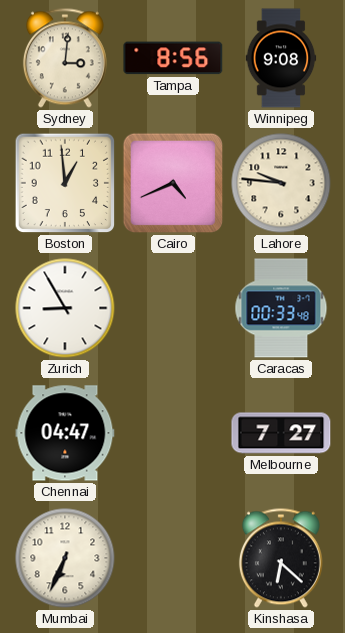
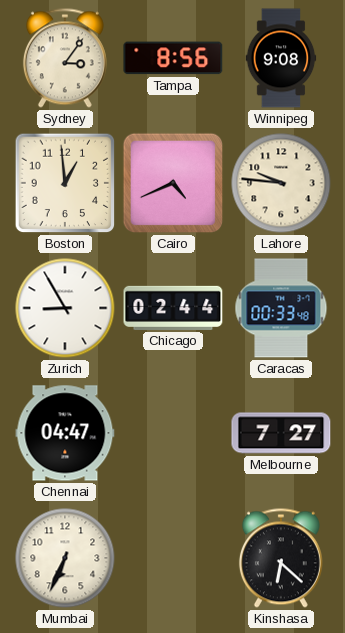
Sydney: 3:01 -> 3:06
Chicago: none -> 02:44
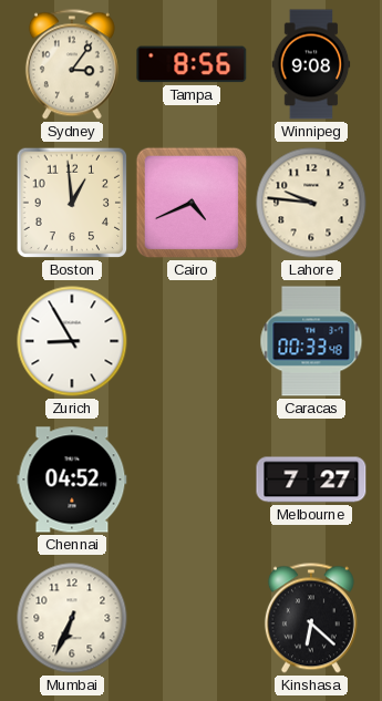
Chicago: 02:44 -> none
Chennai: 04:47 -> 04:52
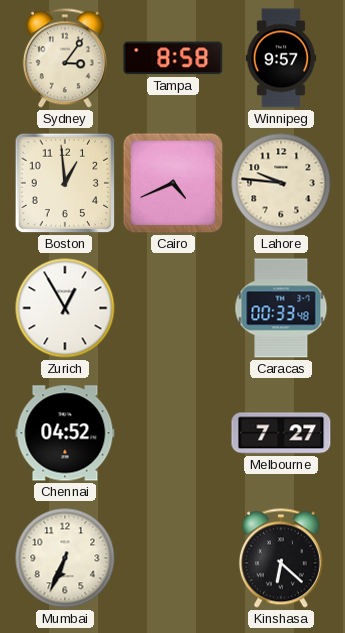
Tampa: 8:56 -> 8:58
Winnipeg: 9:08 -> 9:57
Zurich: 8:55 -> 12:55
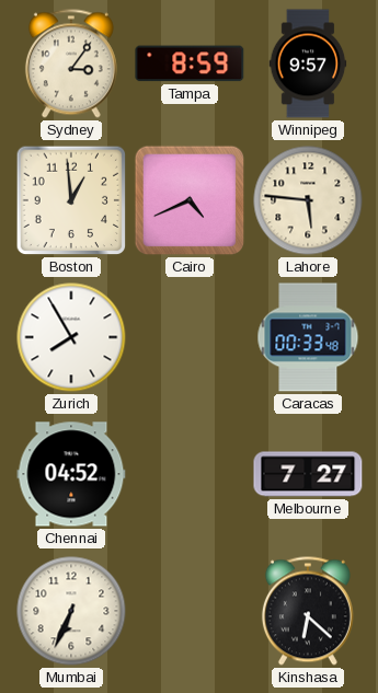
Tampa: 8:58 -> 8:59
Lahore: 9:46 -> 5:46
Zurich: 12:55 -> 7:55
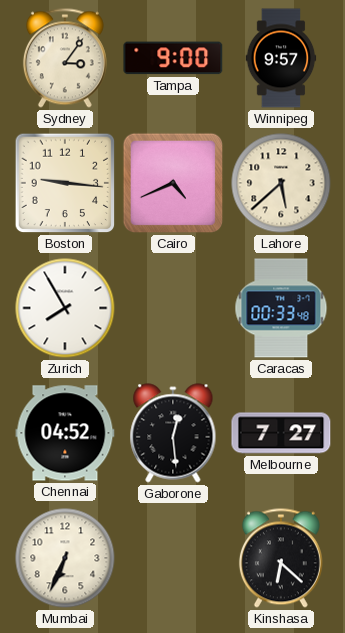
Tampa: 8:59 -> 9:00
Boston: 12:59 -> 9:16
Lahore: 5:46 -> 5:38
Gaborone: none -> 12:29
